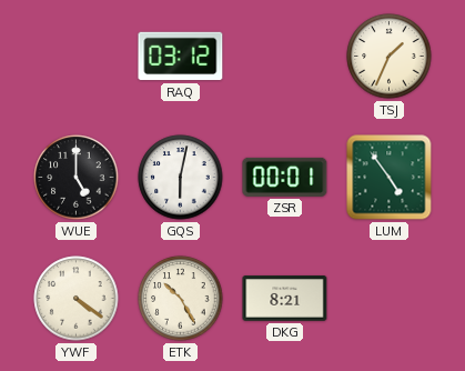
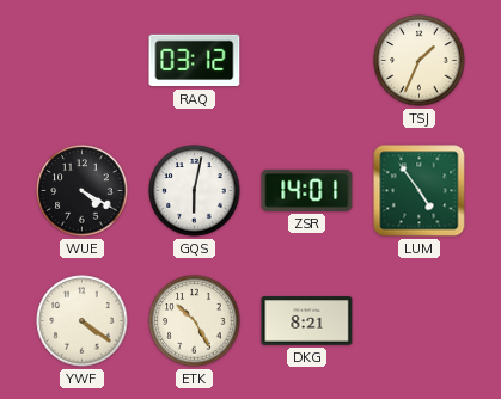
WUE: 5:00 -> 4:20
ZSR: 00:01 -> 14:01
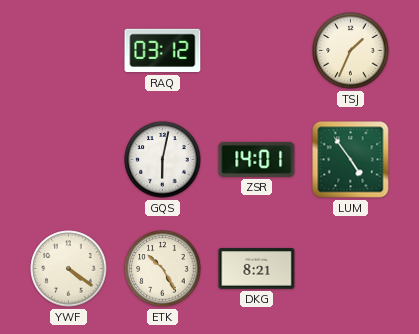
WUE: 4:20 -> none
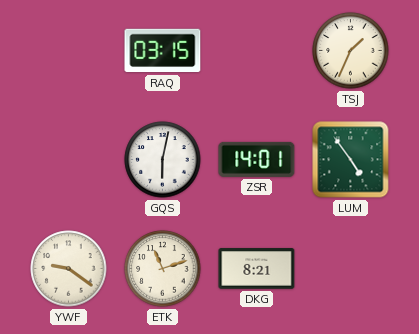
RAQ: 03:12 -> 03:15
YWF: 4:21 -> 9:21
ETK: 10:25 -> 11:12
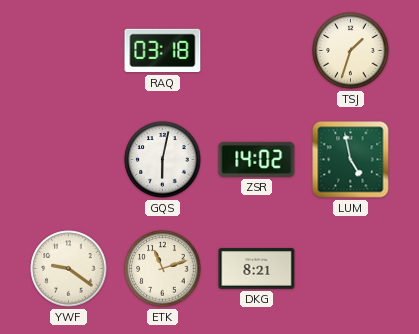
RAQ: 03:15 -> 03:18
TSJ: 1:34 -> 1:33
ZSR: 14:01 -> 14:02
LUM: 4:54 -> 4:58
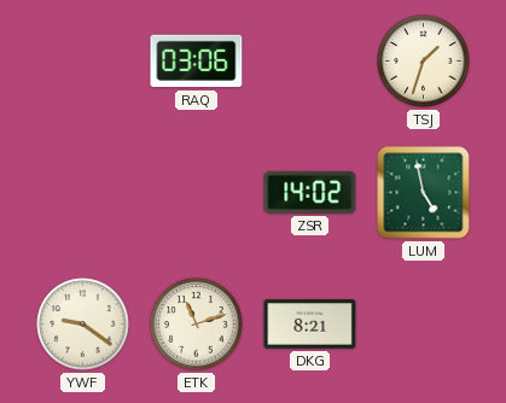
RAQ: 03:18 -> 03:06
GQS: 6:02 -> none
